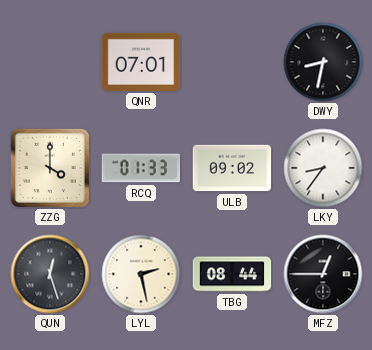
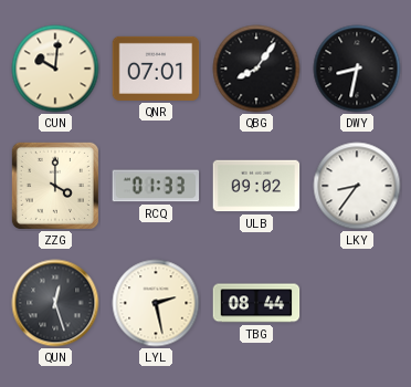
CUN: none -> 10:01
QBG: none -> 8:06
MFZ: 12:45 -> none
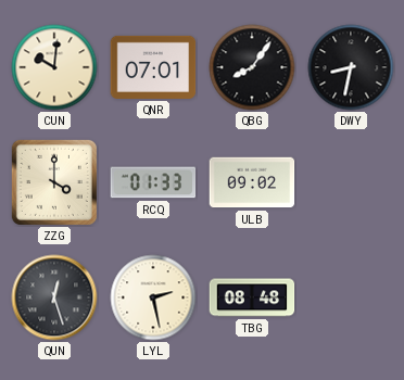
LKY: 8:36 -> none
TBG: 08:44 -> 08:48
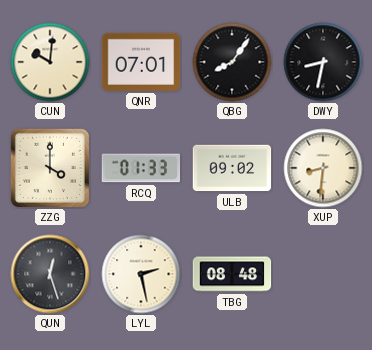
XUP: none -> 8:31
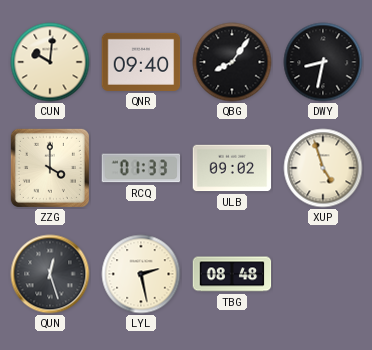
QNR: 07:01 -> 09:40
XUP: 8:31 -> 4:57
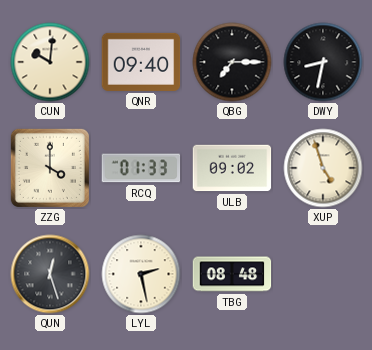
QBG: 8:06 -> 7:15
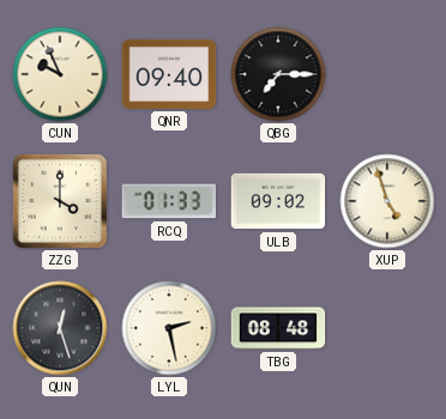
CUN: 10:01 -> 9:56
DWY: 8:32 -> none
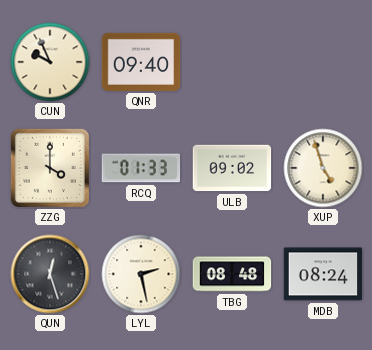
QBG: 7:15 -> none
MDB: none -> 08:24
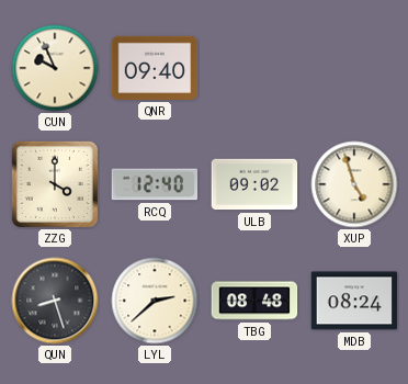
RCQ: 01:33 -> 12:40
QUN: 12:27 -> 8:27
LYL: 2:28 -> 2:38
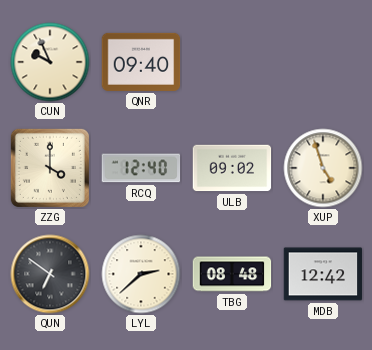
QUN: 8:27 -> 6:51
MDB: 08:24 -> 12:42
